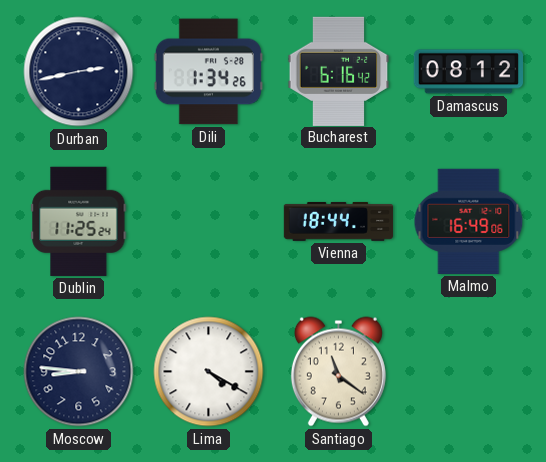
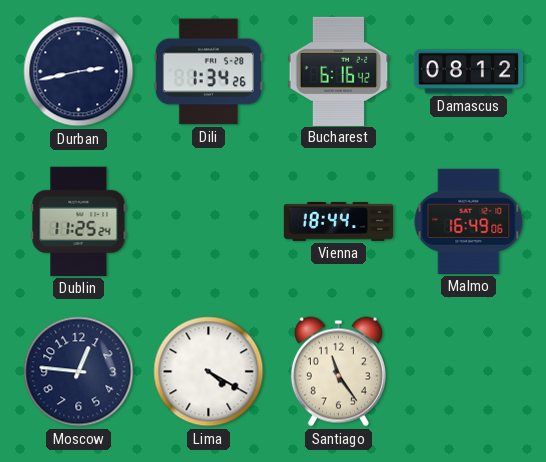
Moscow: 8:46 -> 12:46
Santiago: 11:21 -> 11:24
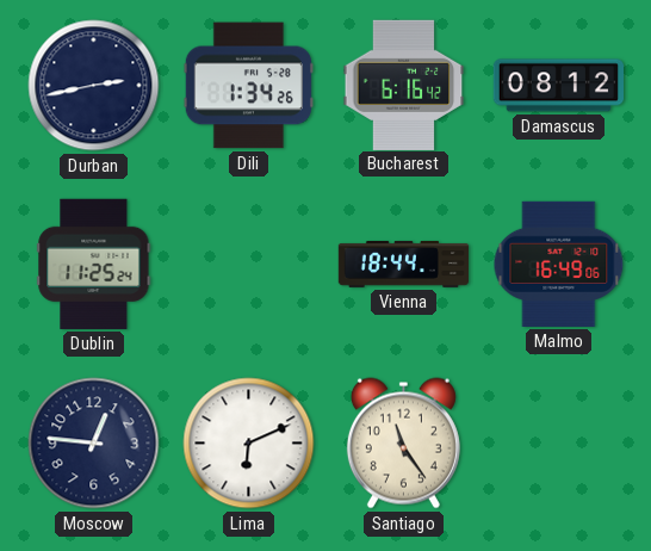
Lima: 4:20 -> 6:11
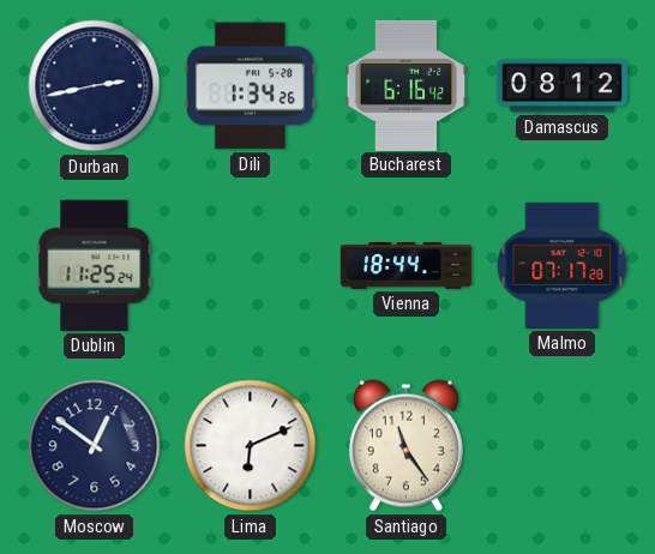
Malmo: 16:49 -> 07:17
Moscow: 12:46 -> 12:51
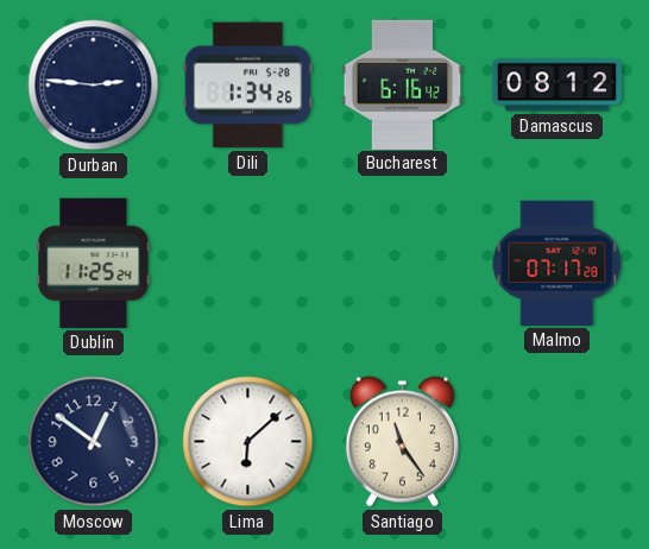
Durban: 2:43 -> 2:46
Vienna: 18:44 -> none
Lima: 6:11 -> 6:08
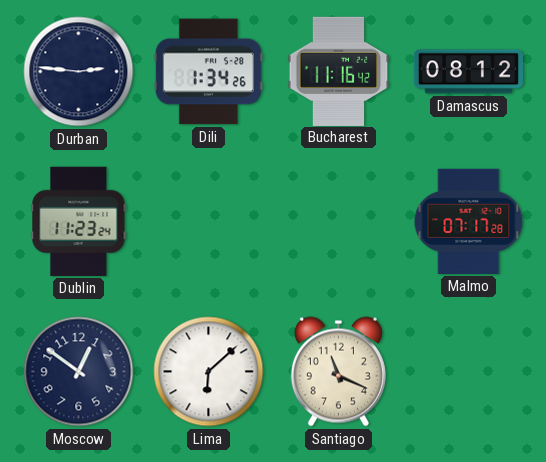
Bucharest: 6:16 -> 11:16
Dublin: 11:25 -> 11:23
Santiago: 11:24 -> 11:19
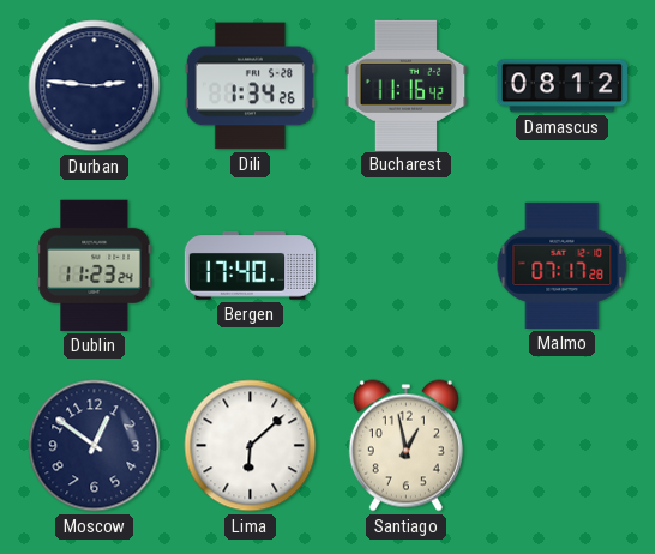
Bergen: none -> 17:40
Santiago: 11:19 -> 12:58
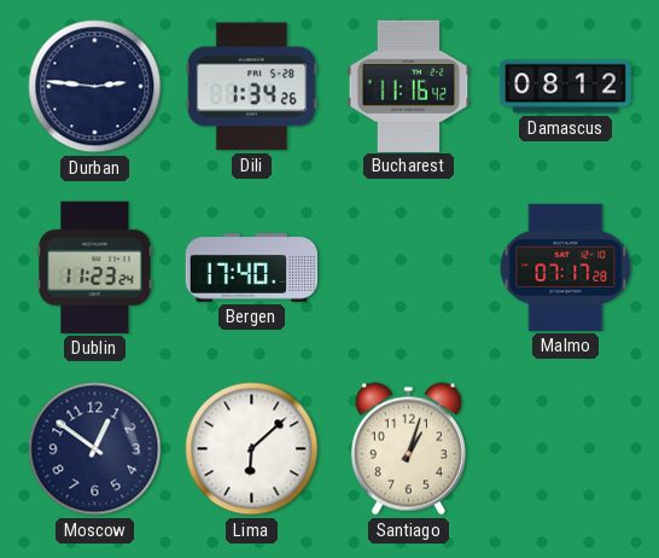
Santiago: 12:58 -> 1:03
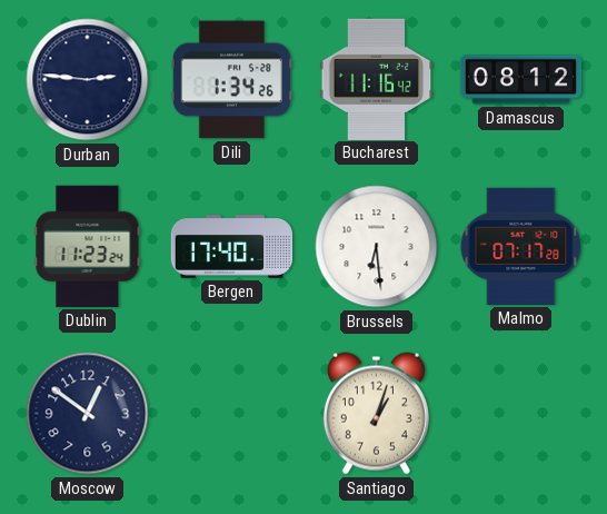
Brussels: none -> 6:29
Lima: 6:08 -> none
